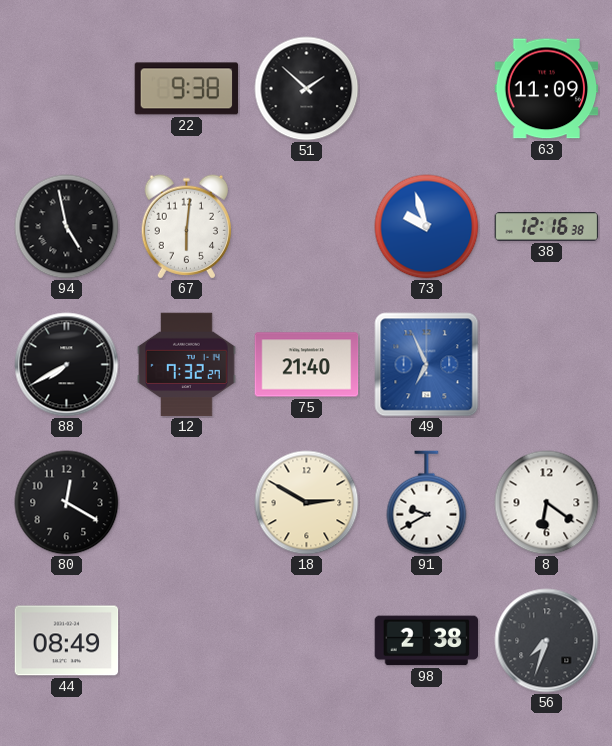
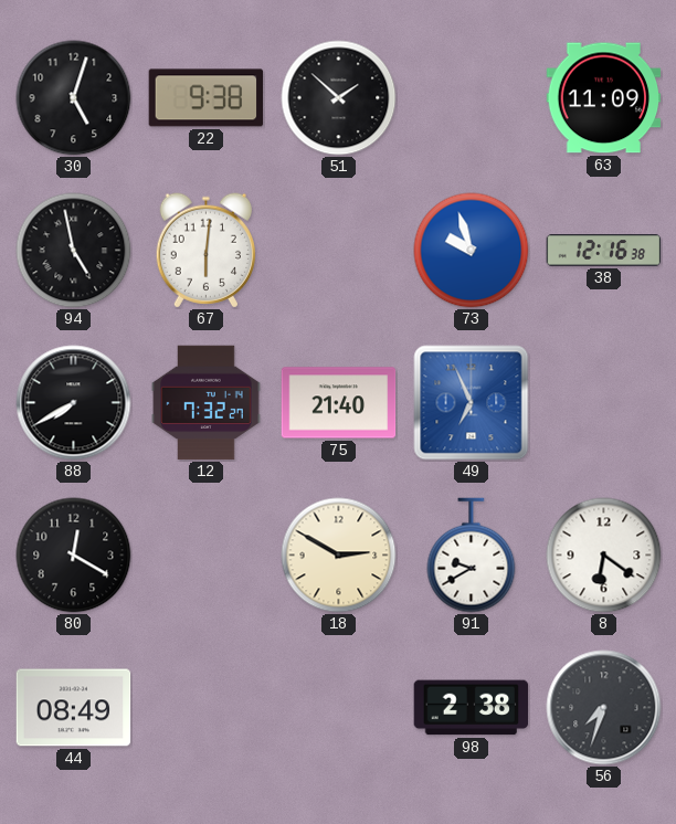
30: none -> 5:03
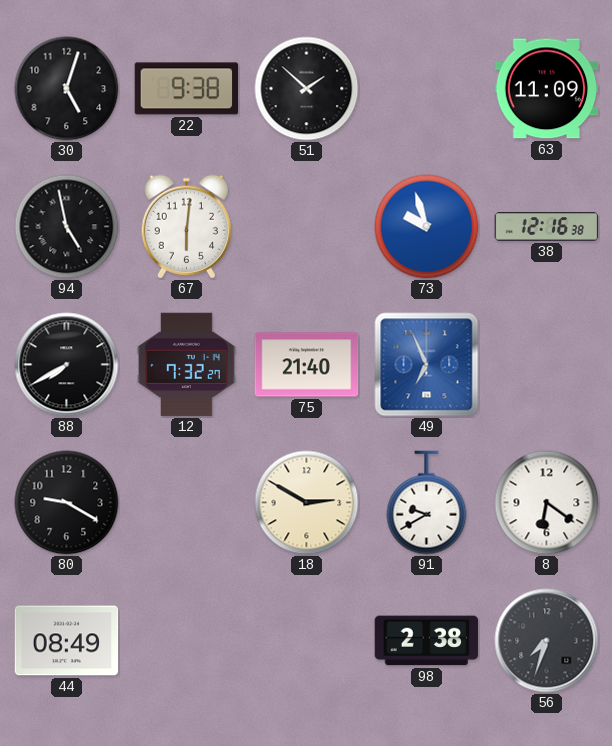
80: 12:20 -> 9:20
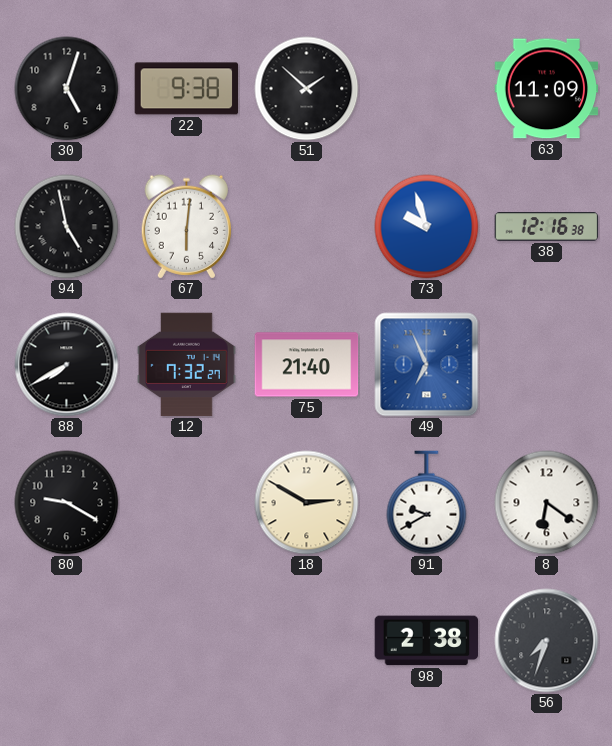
44: 08:49 -> none
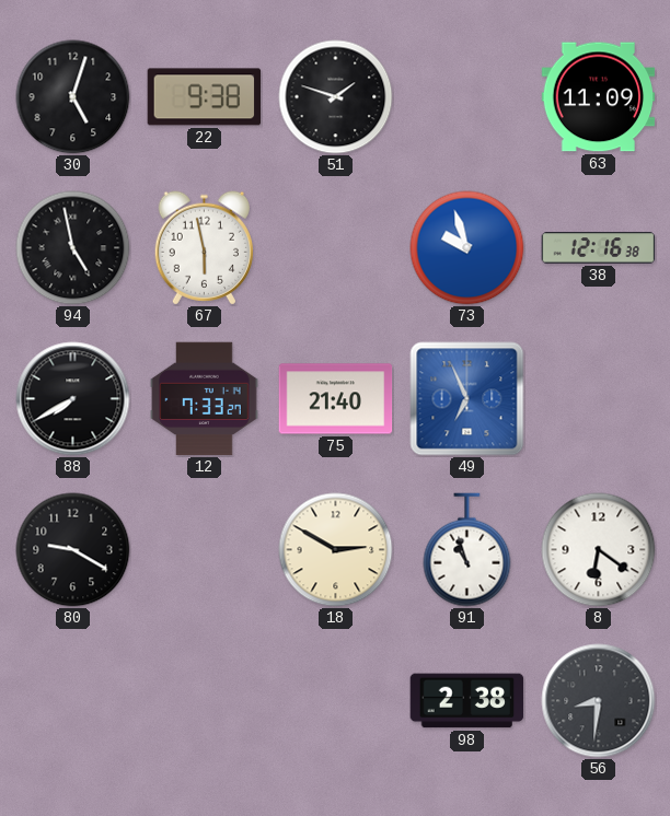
51: 1:52 -> 1:48
67: 6:01 -> 5:58
12: 7:32 -> 7:33
91: 9:40 -> 10:57
56: 7:33 -> 8:31
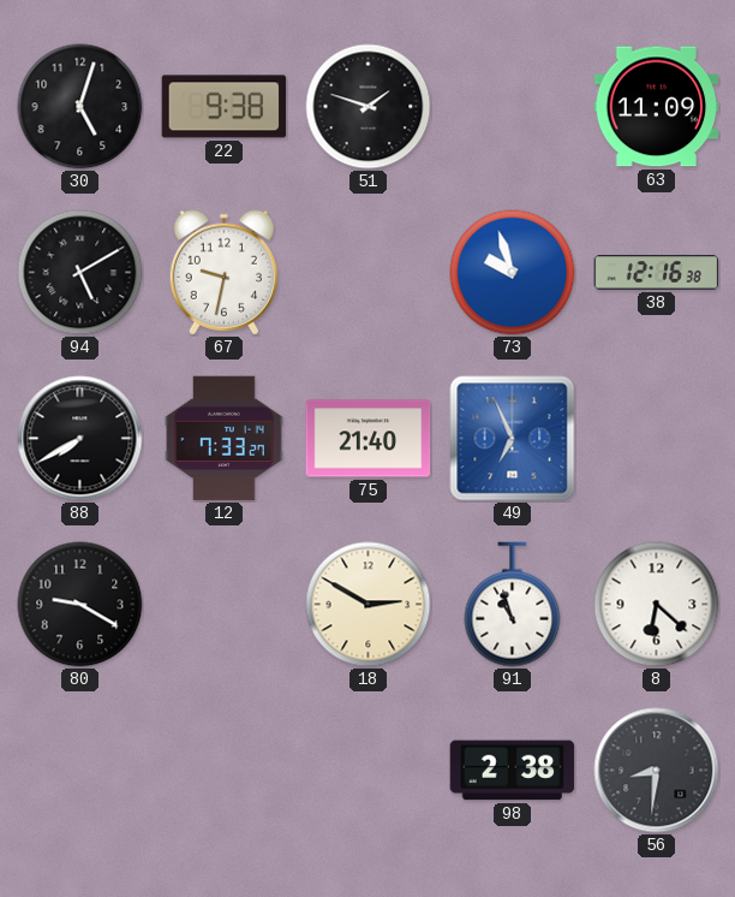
94: 4:58 -> 5:10
67: 5:58 -> 9:32
8: 6:21 -> 6:22
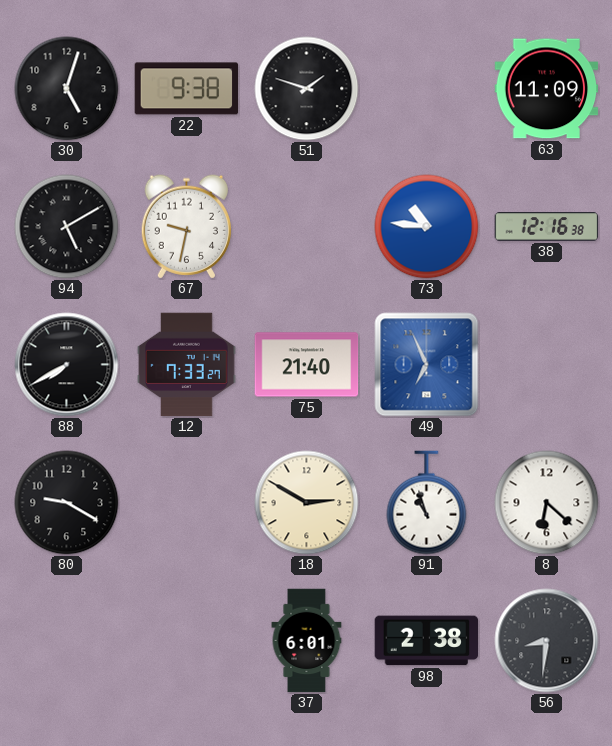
73: 9:57 -> 10:46
37: none -> 6:01
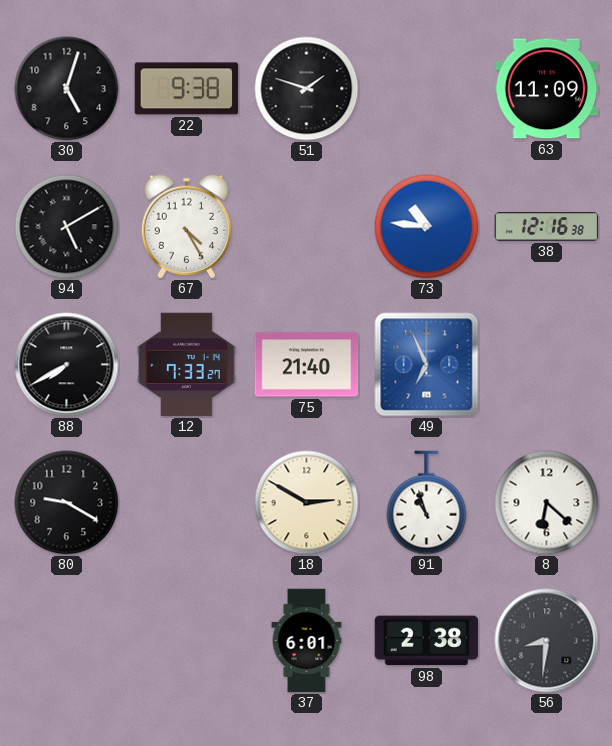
67: 9:32 -> 4:25
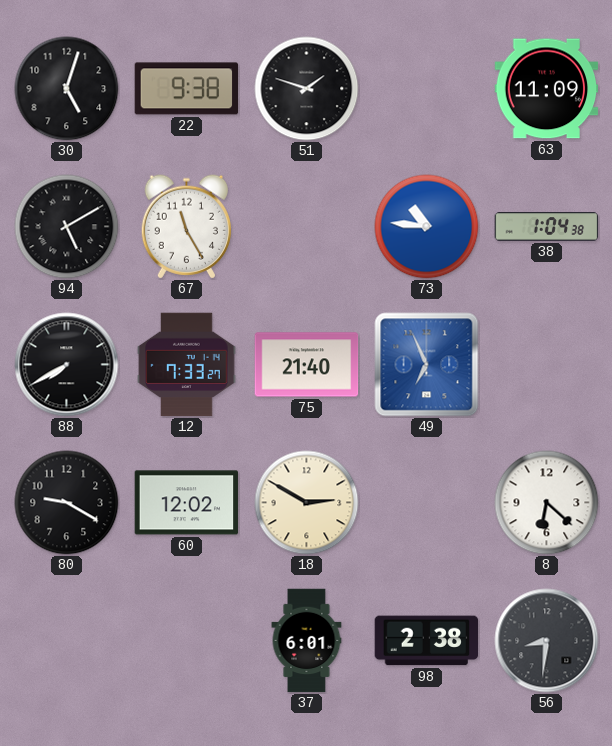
67: 4:25 -> 11:25
38: 12:16 -> 1:04
60: none -> 12:02
91: 10:57 -> none
